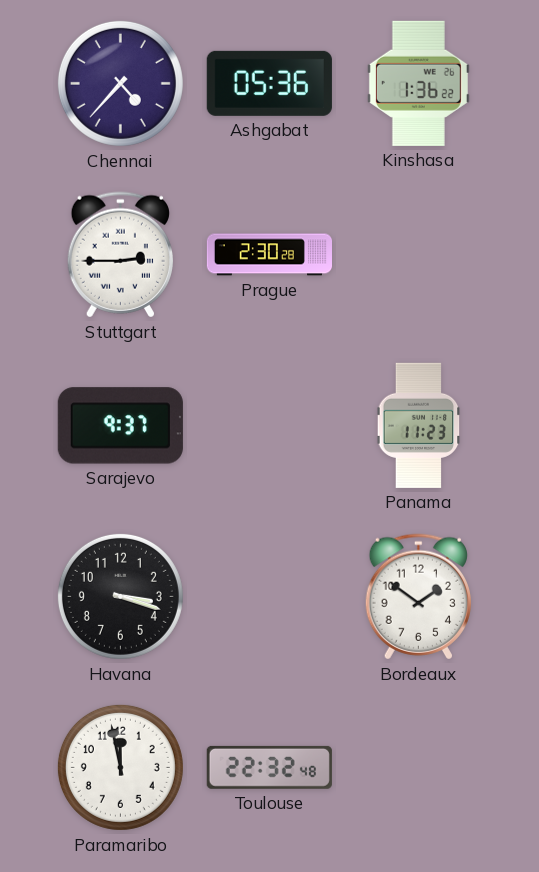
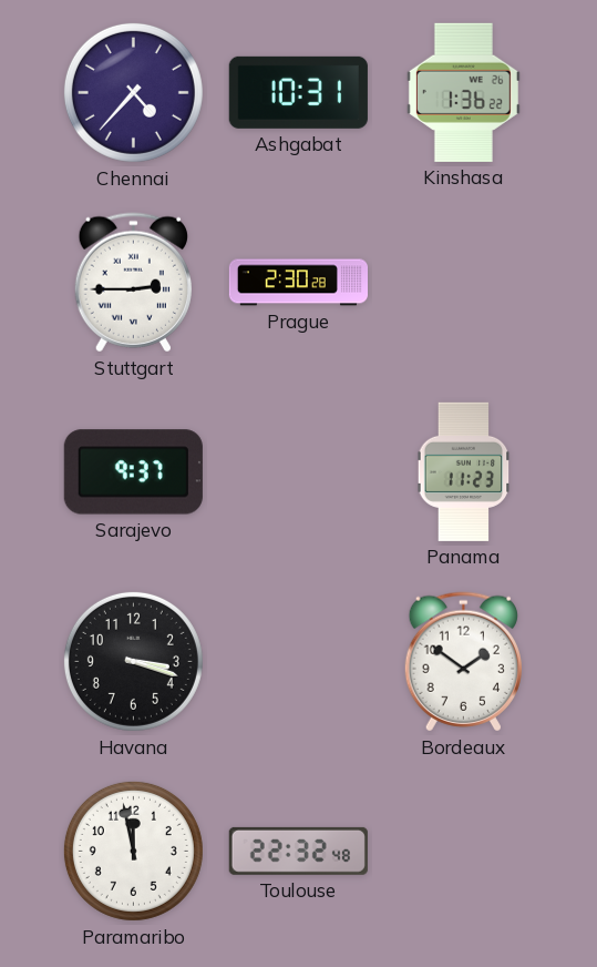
Ashgabat: 05:36 -> 10:31
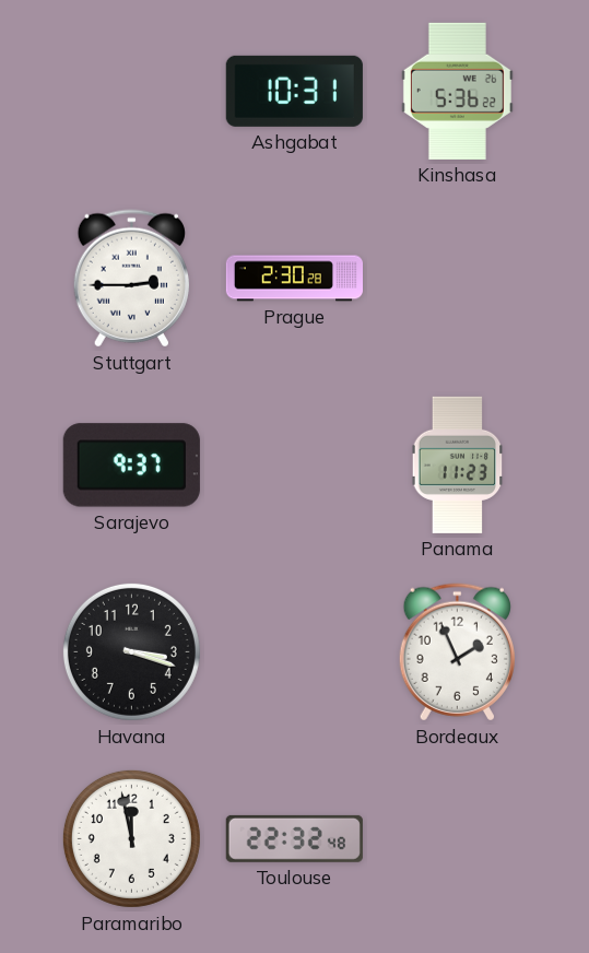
Chennai: 4:37 -> none
Kinshasa: 1:36 -> 5:36
Bordeaux: 1:51 -> 1:56
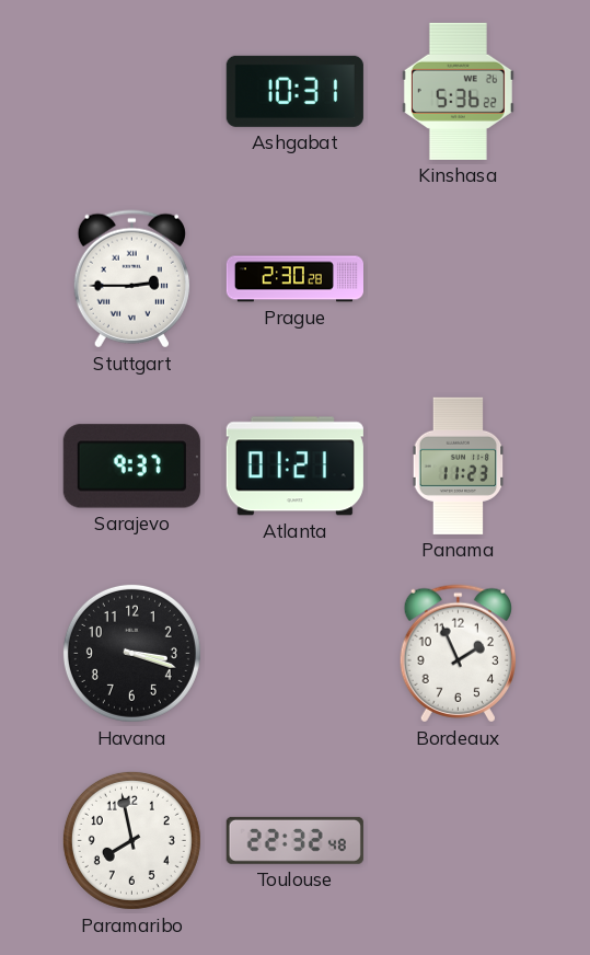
Atlanta: none -> 01:21
Paramaribo: 11:58 -> 7:58
